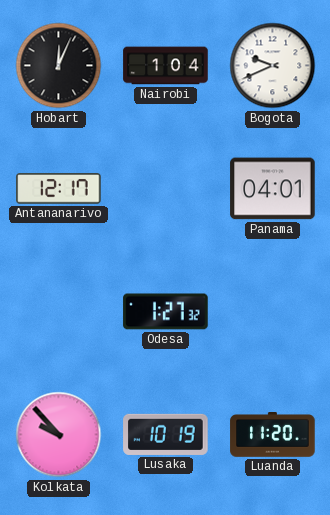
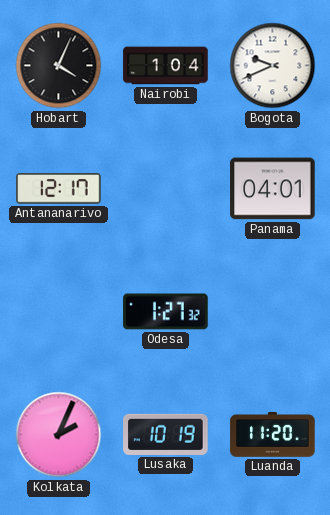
Hobart: 12:04 -> 4:04
Kolkata: 9:53 -> 2:04
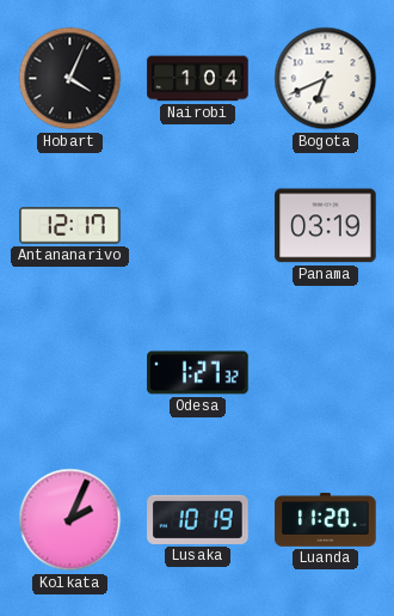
Bogota: 9:41 -> 6:41
Panama: 04:01 -> 03:19
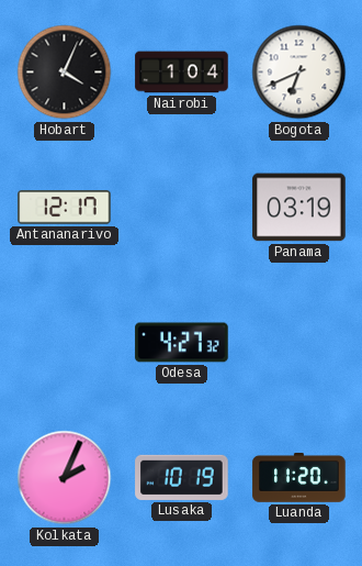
Odesa: 1:27 -> 4:27
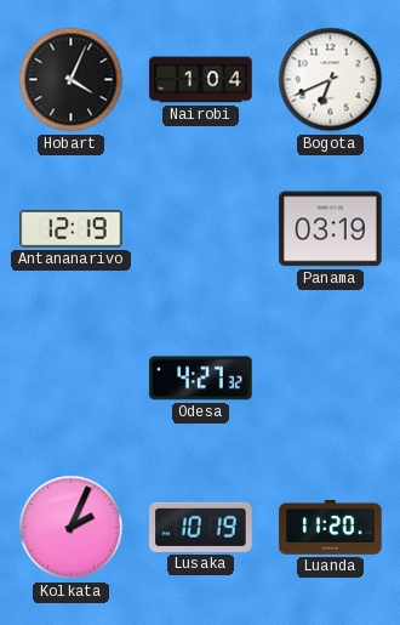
Antananarivo: 12:17 -> 12:19
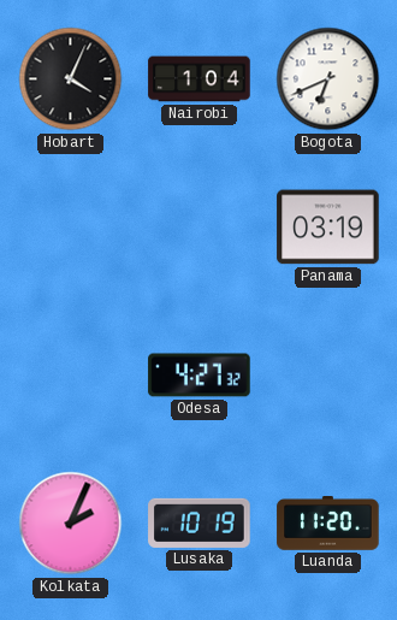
Antananarivo: 12:19 -> none
